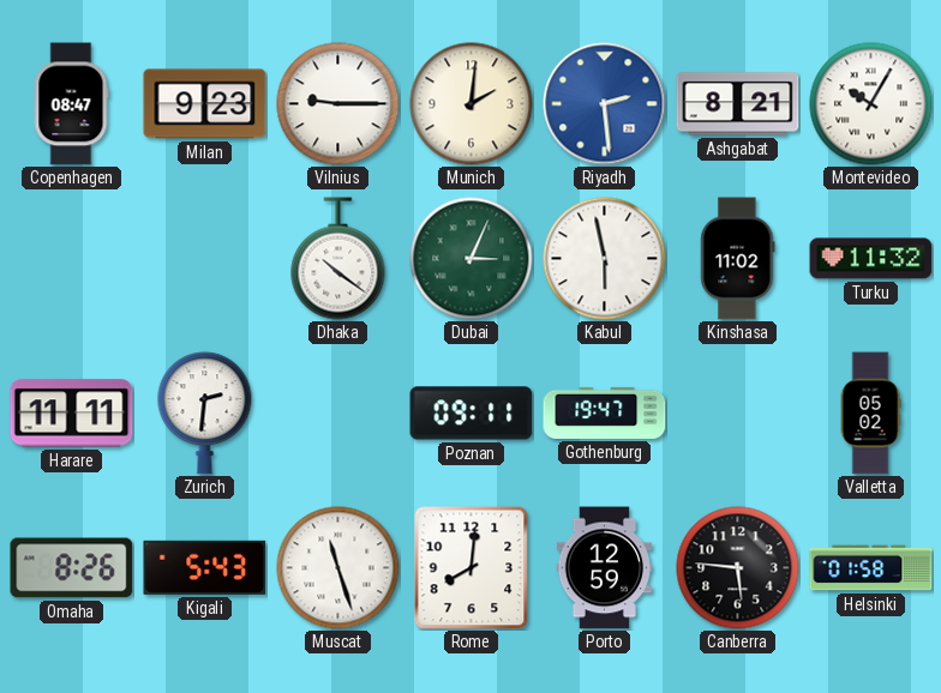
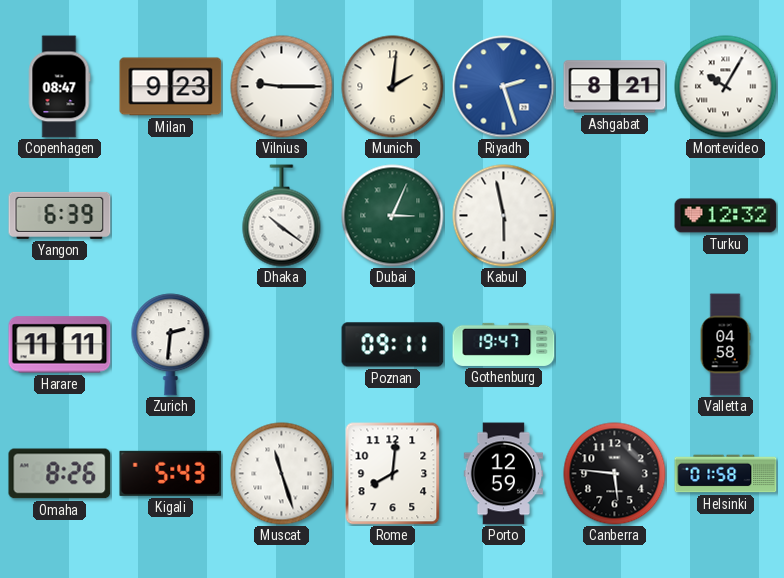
Riyadh: 2:29 -> 2:27
Yangon: none -> 6:39
Kinshasa: 11:02 -> none
Turku: 11:32 -> 12:32
Valletta: 05:02 -> 04:58
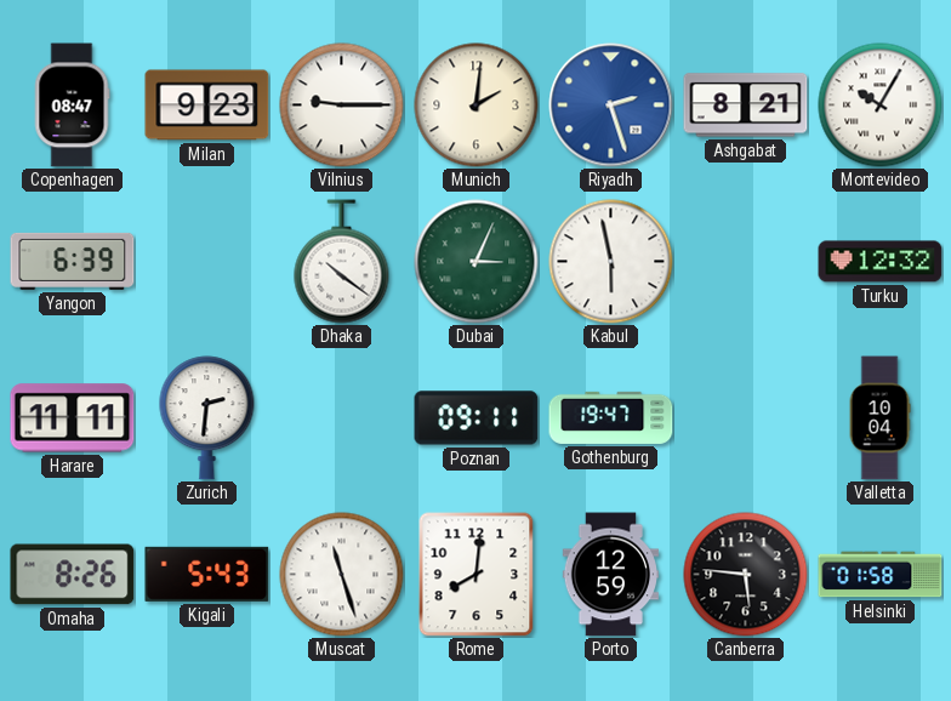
Valletta: 04:58 -> 10:04
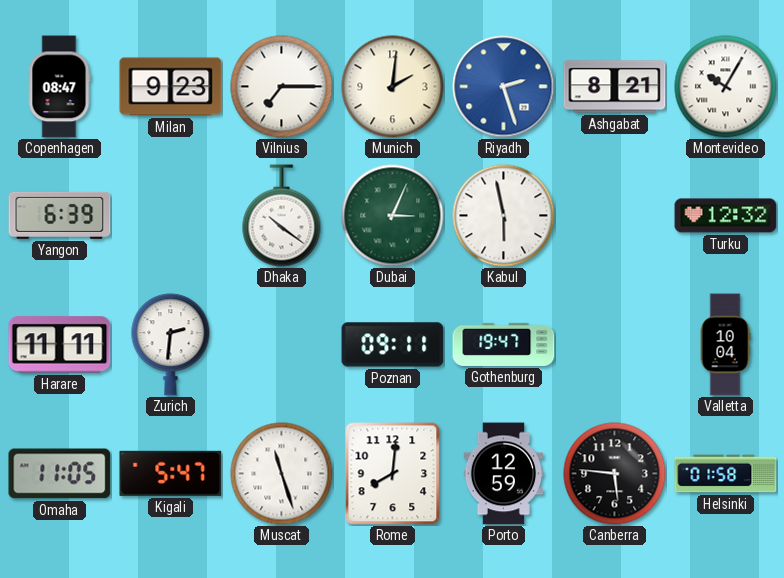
Vilnius: 9:15 -> 7:15
Omaha: 8:26 -> 11:05
Kigali: 5:43 -> 5:47
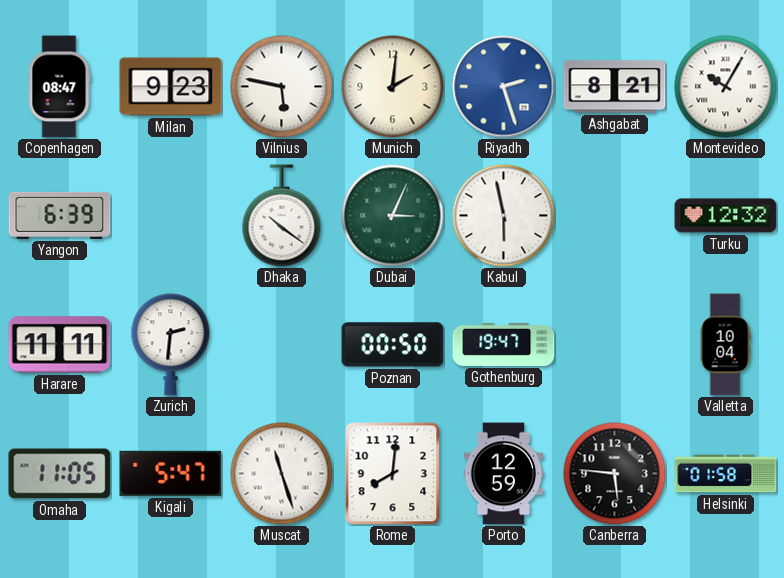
Vilnius: 7:15 -> 5:47
Poznan: 09:11 -> 00:50
